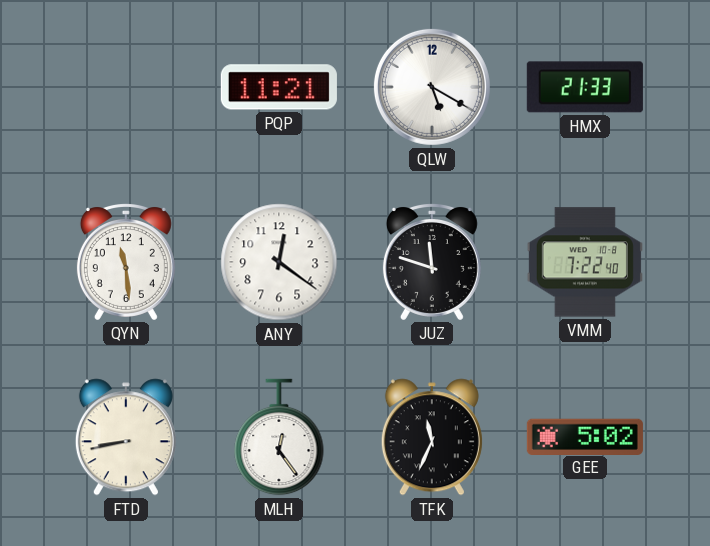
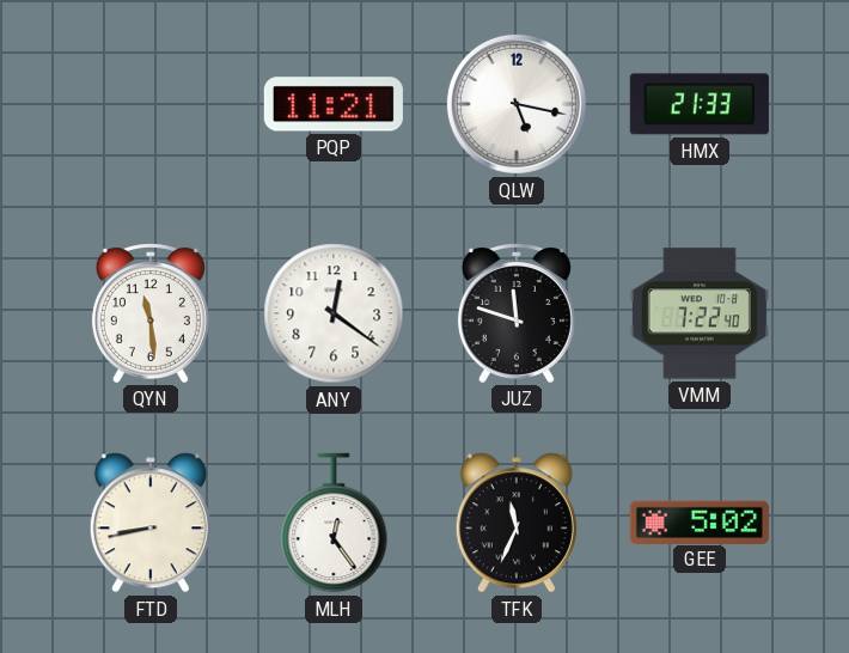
QLW: 5:20 -> 5:17
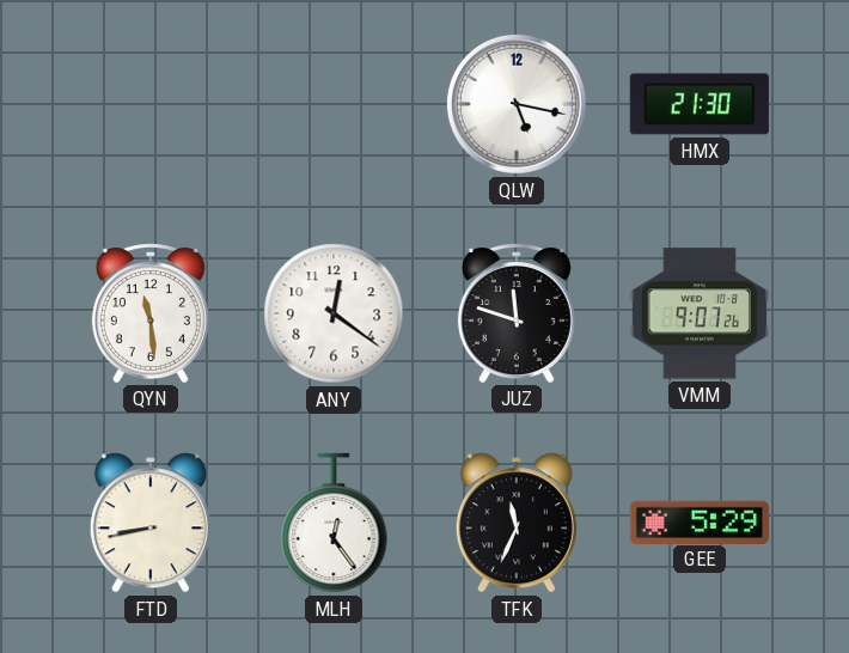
PQP: 11:21 -> none
HMX: 21:33 -> 21:30
VMM: 7:22 -> 9:07
GEE: 5:02 -> 5:29
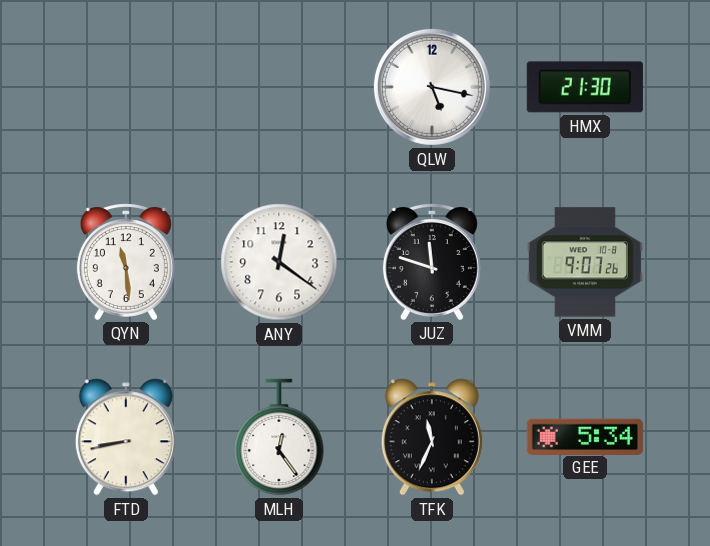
GEE: 5:29 -> 5:34
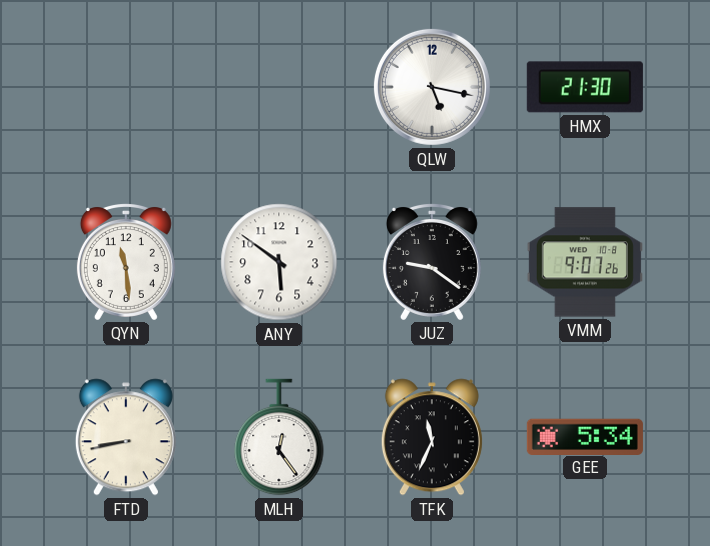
ANY: 12:21 -> 5:51
JUZ: 11:48 -> 9:21
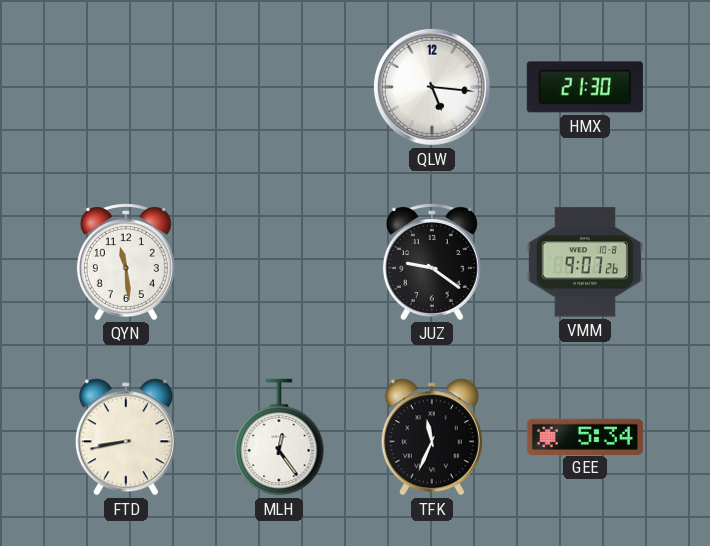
QLW: 5:17 -> 5:16
ANY: 5:51 -> none
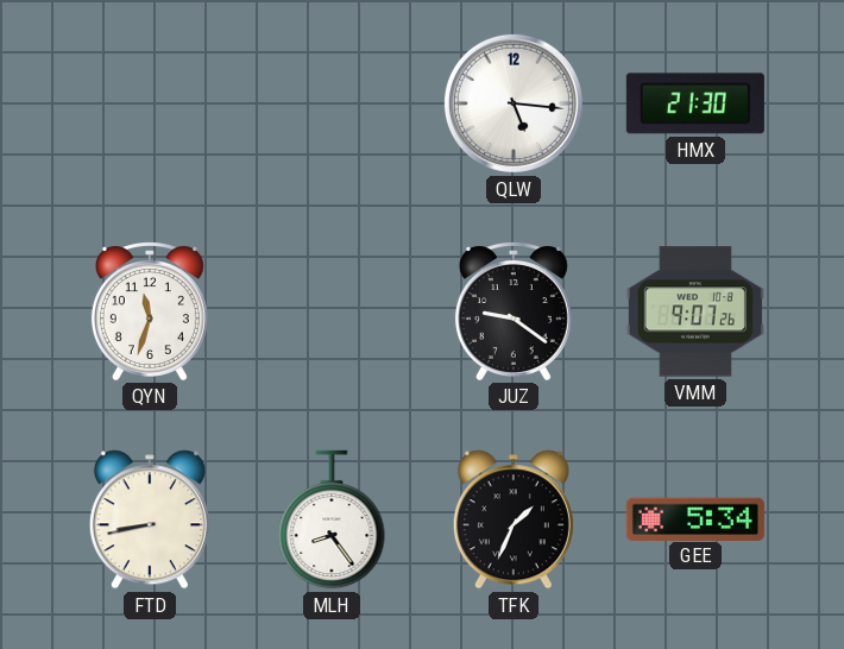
QYN: 11:29 -> 11:33
MLH: 12:24 -> 8:24
TFK: 11:34 -> 1:34
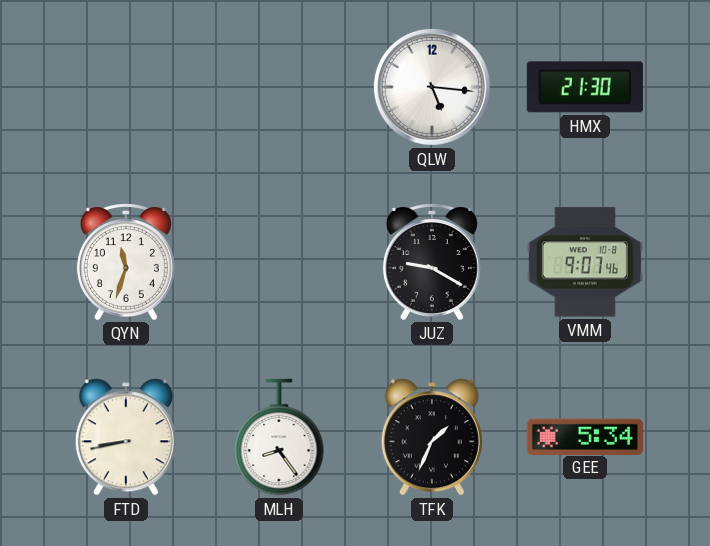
JUZ: 9:21 -> 9:20
VMM: 9:07:26 -> 9:07:46
